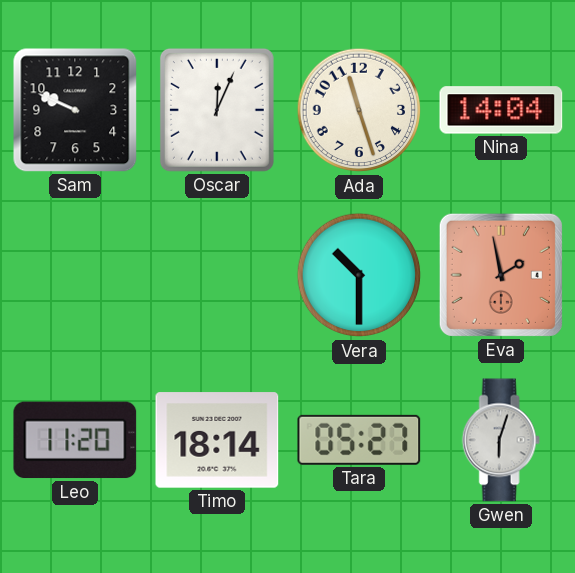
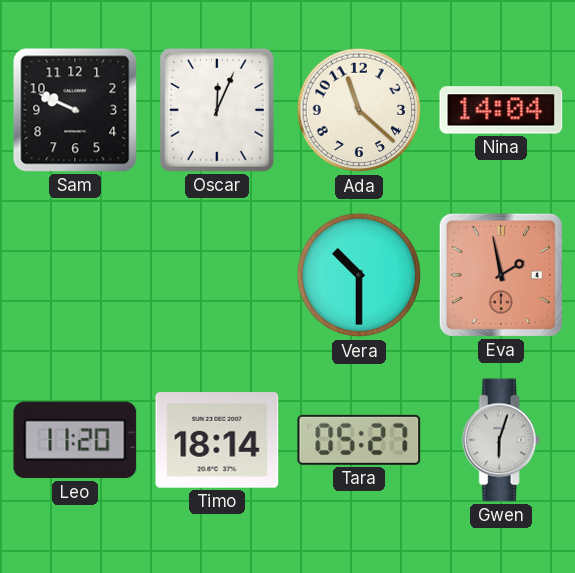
Ada: 11:27 -> 11:22
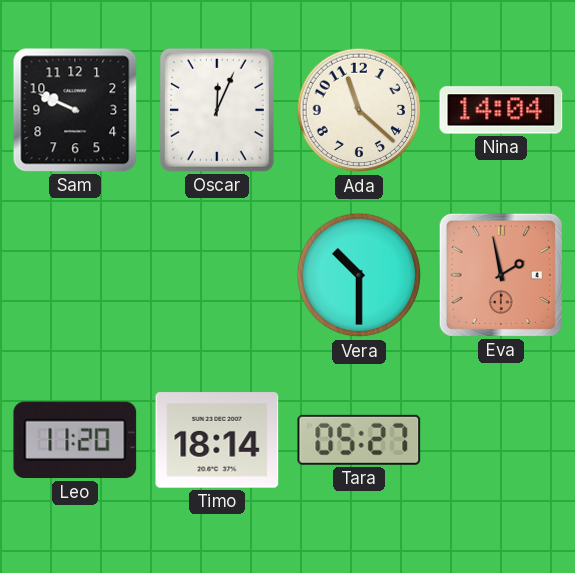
Gwen: 6:03 -> none
